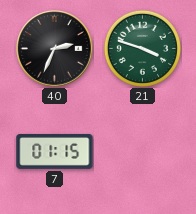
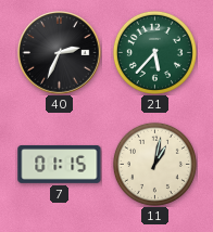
21: 3:48 -> 5:37
11: none -> 1:02
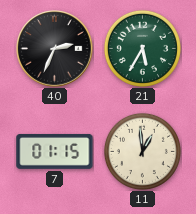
21: 5:37 -> 5:35
11: 1:02 -> 12:59
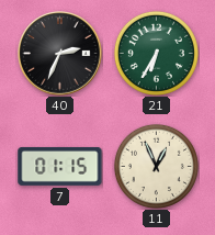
21: 5:35 -> 6:35
11: 12:59 -> 12:56
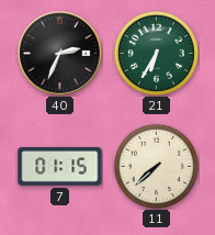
11: 12:56 -> 7:38
